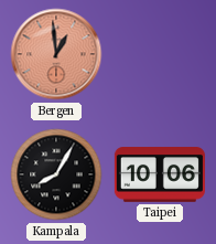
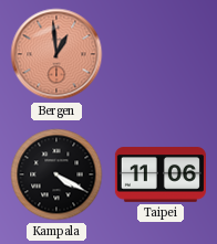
Kampala: 8:05 -> 4:20
Taipei: 10:06 -> 11:06
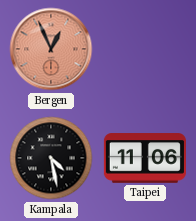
Bergen: 12:59 -> 12:56
Kampala: 4:20 -> 4:28
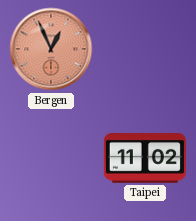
Kampala: 4:28 -> none
Taipei: 11:06 -> 11:02
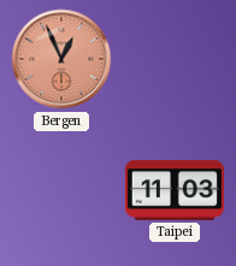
Taipei: 11:02 -> 11:03
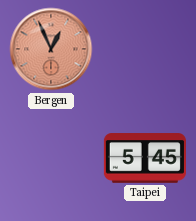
Taipei: 11:03 -> 5:45
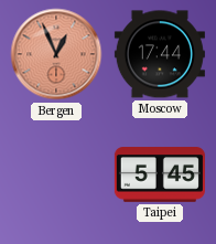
Moscow: none -> 17:44
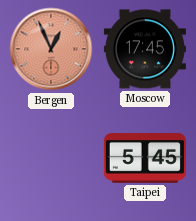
Moscow: 17:44 -> 17:45
